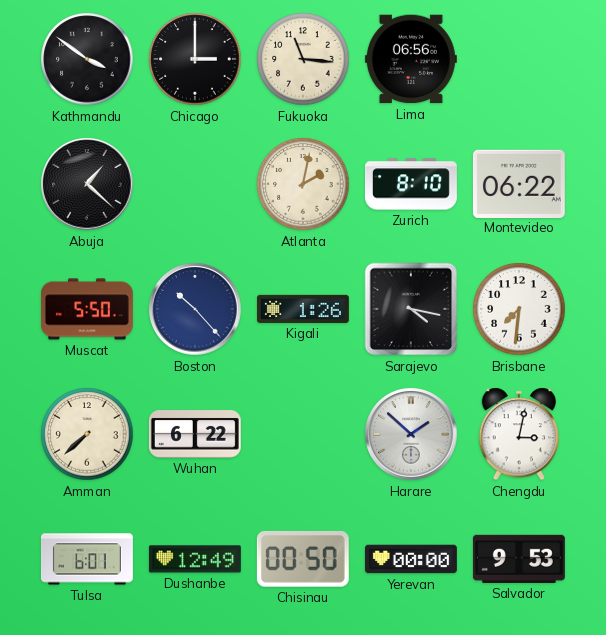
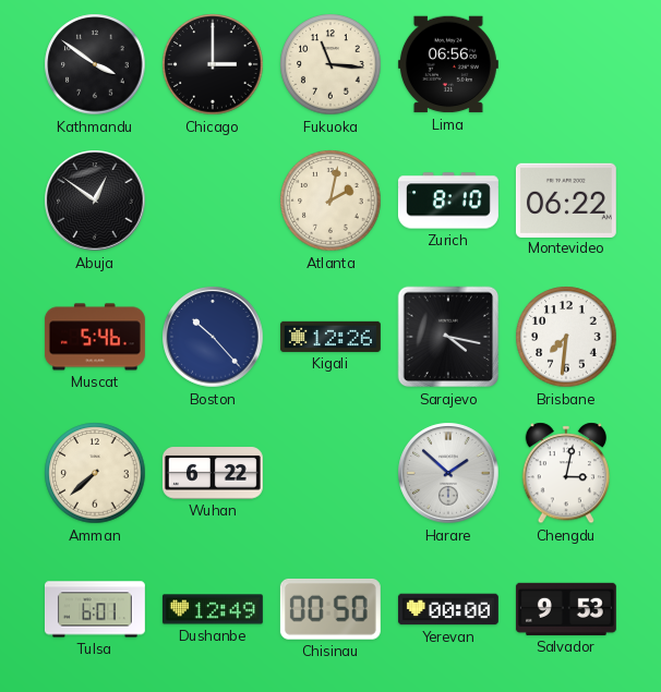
Abuja: 1:22 -> 12:51
Muscat: 5:50 -> 5:46
Kigali: 1:26 -> 12:26
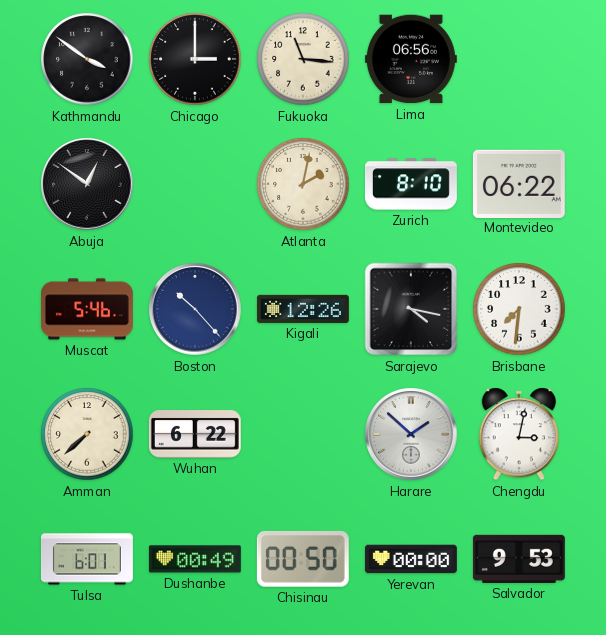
Dushanbe: 12:49 -> 00:49
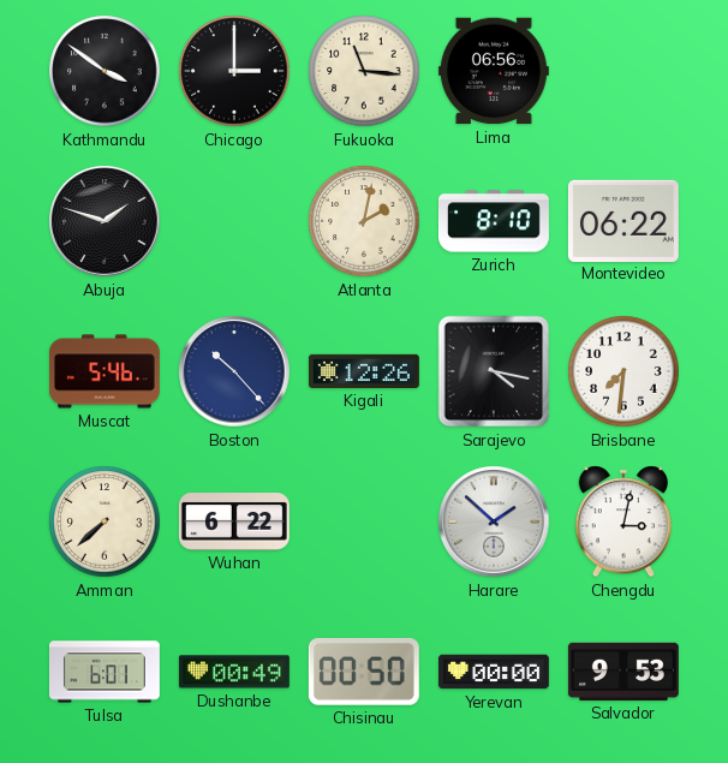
Abuja: 12:51 -> 1:48
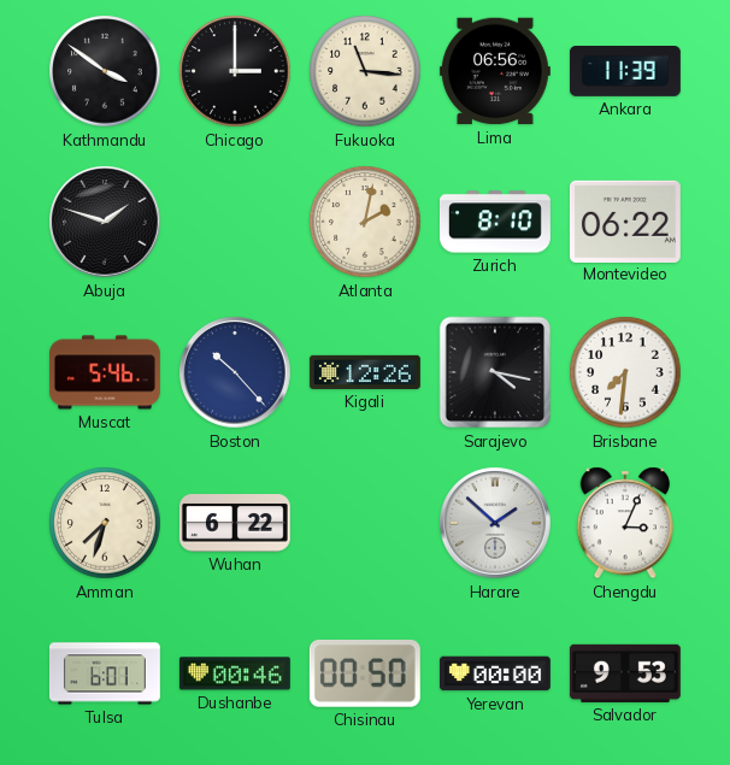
Ankara: none -> 11:39
Amman: 7:38 -> 7:33
Chengdu: 3:02 -> 3:04
Dushanbe: 00:49 -> 00:46
